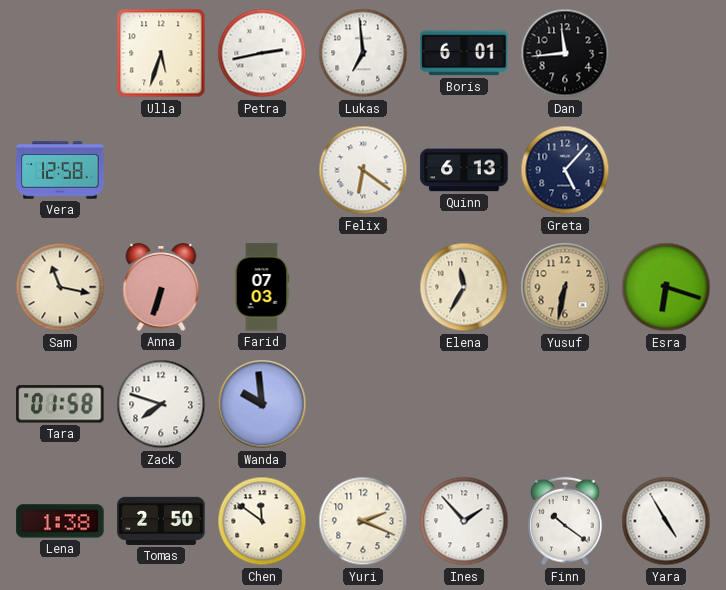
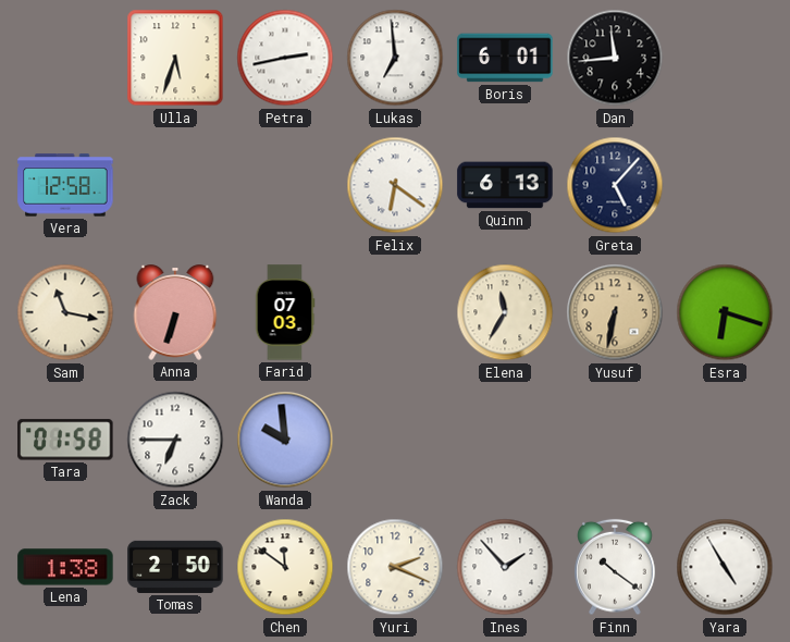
Zack: 7:48 -> 6:45
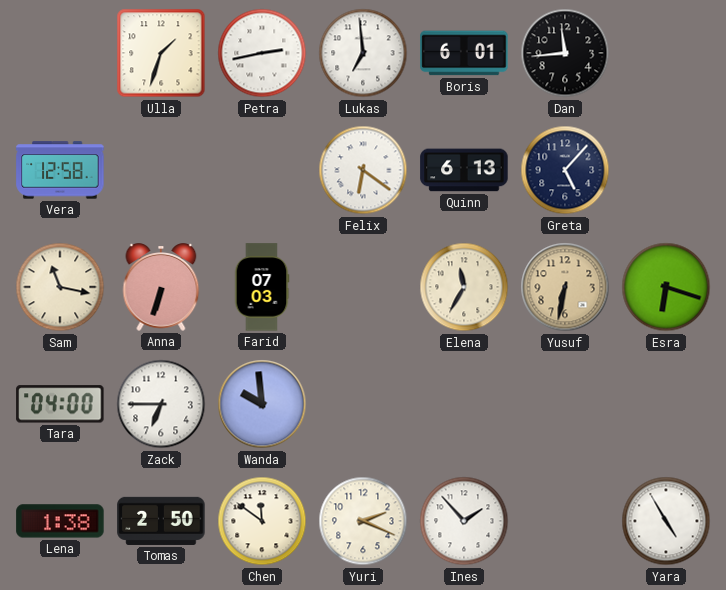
Ulla: 5:33 -> 1:33
Tara: 01:58 -> 04:00
Finn: 10:21 -> none
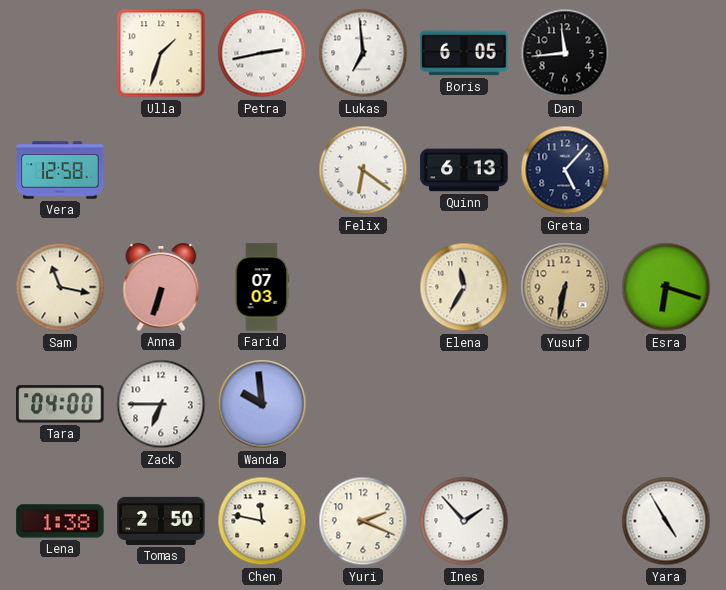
Boris: 6:01 -> 6:05
Chen: 11:51 -> 11:47
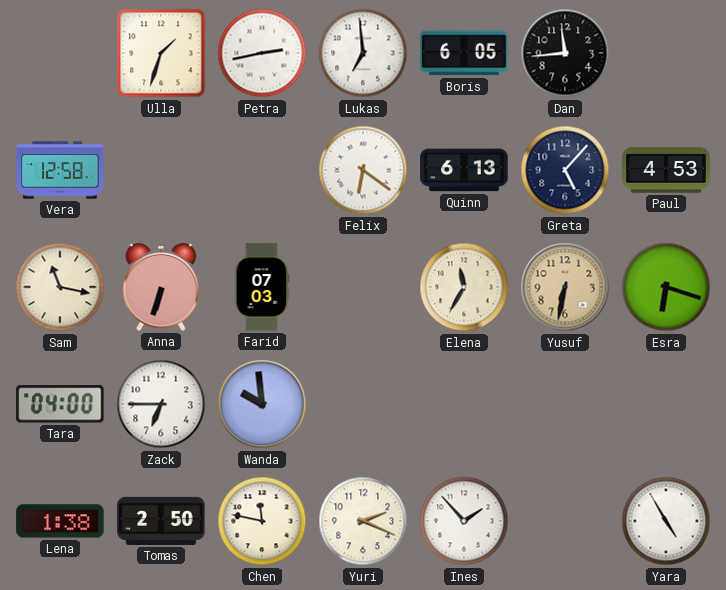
Paul: none -> 4:53
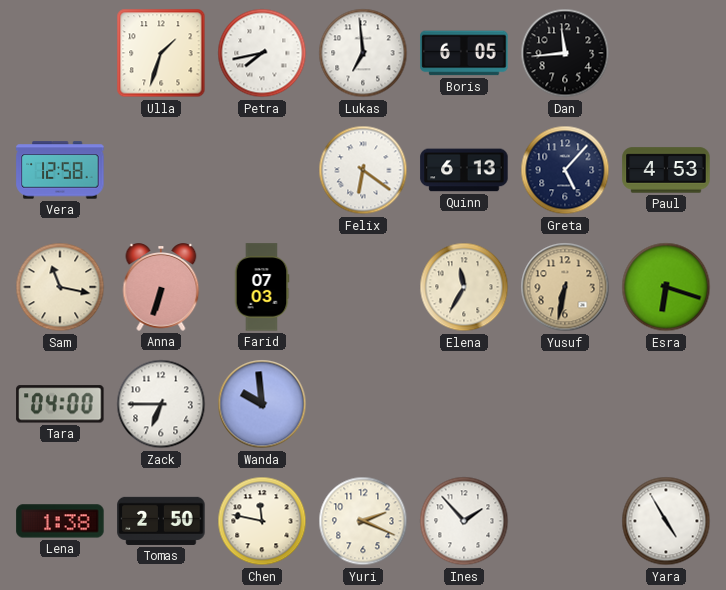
Petra: 2:43 -> 7:43
